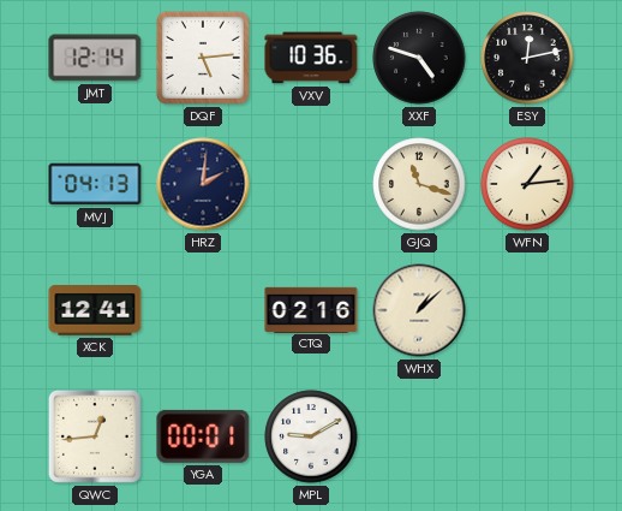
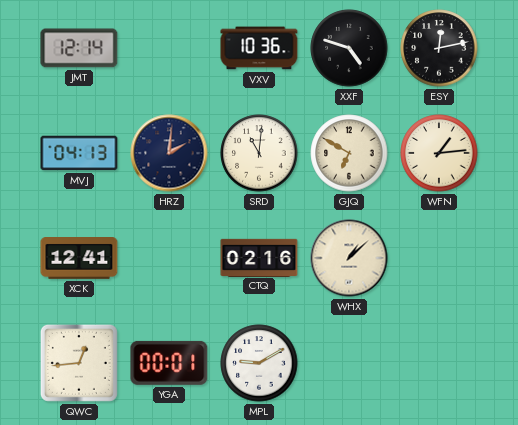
DQF: 5:14 -> none
SRD: none -> 11:01
GJQ: 11:18 -> 6:50
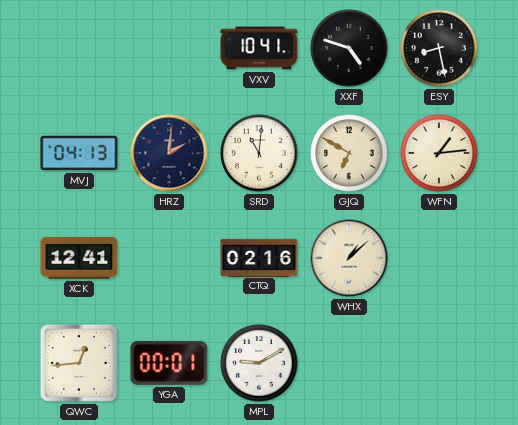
JMT: 12:14 -> none
VXV: 10:36 -> 10:41
ESY: 12:13 -> 8:28
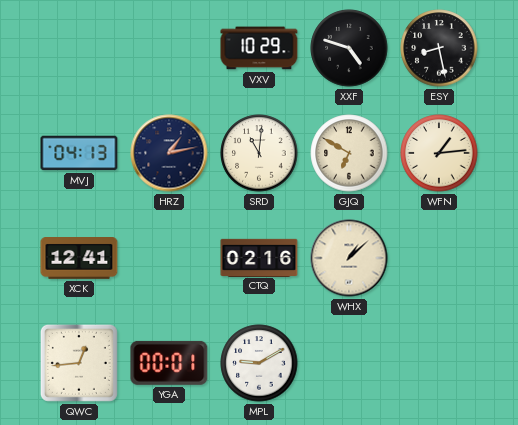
VXV: 10:41 -> 10:29
HRZ: 2:01 -> 1:13
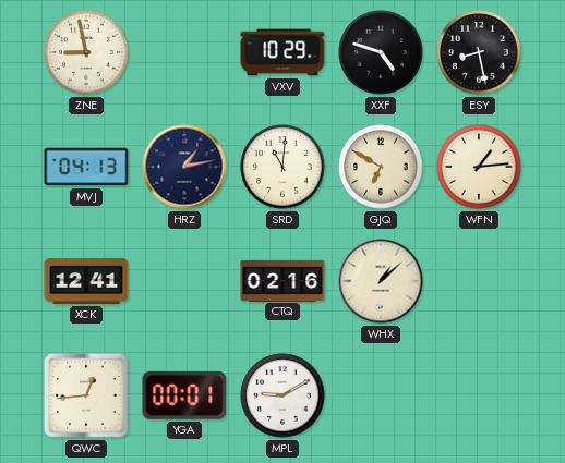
ZNE: none -> 8:58
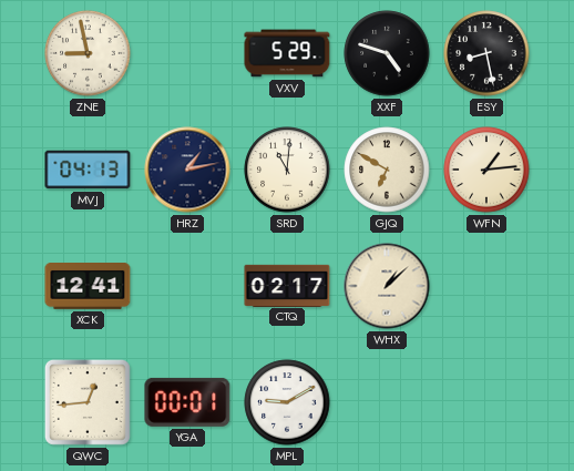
VXV: 10:29 -> 5:29
CTQ: 02:16 -> 02:17
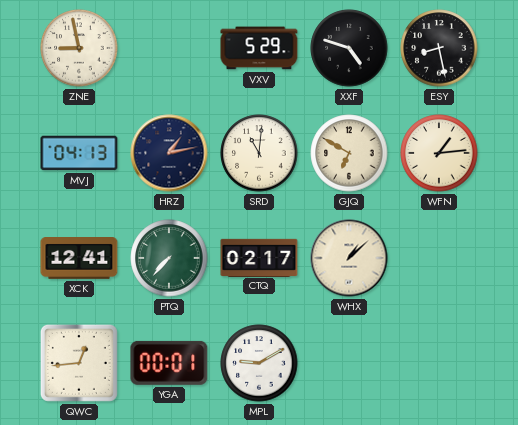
PTQ: none -> 7:37
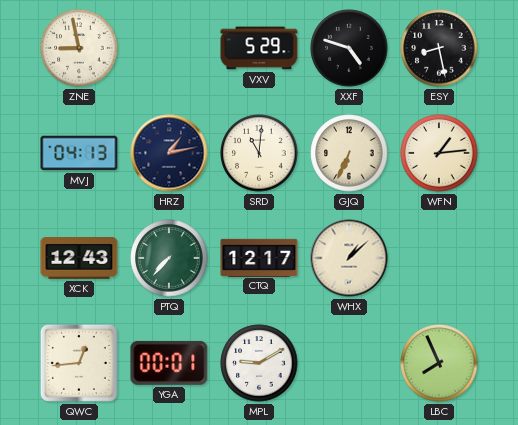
GJQ: 6:50 -> 6:34
XCK: 12:41 -> 12:43
CTQ: 02:17 -> 12:17
LBC: none -> 7:56
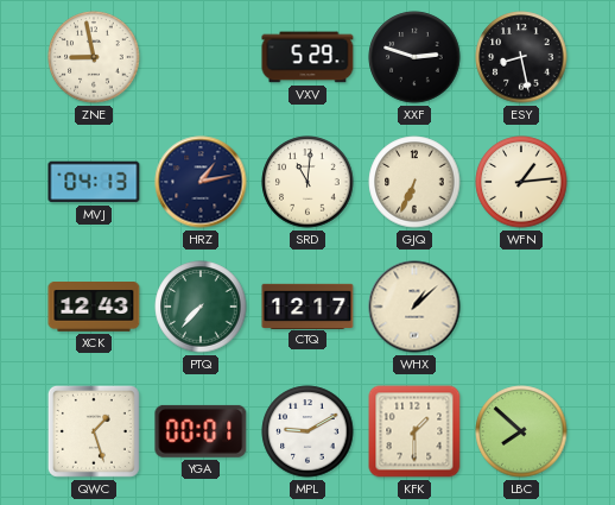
XXF: 4:48 -> 2:48
QWC: 12:44 -> 1:27
KFK: none -> 1:30
LBC: 7:56 -> 7:52
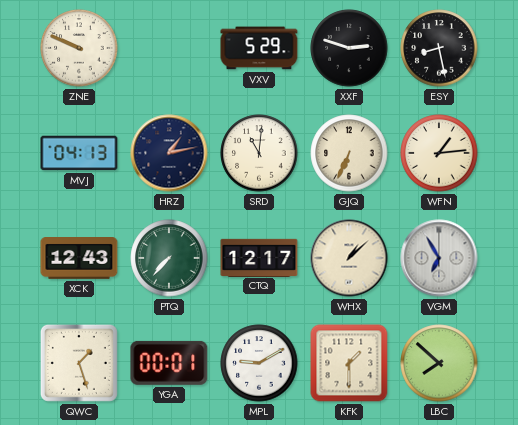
ZNE: 8:58 -> 9:49
VGM: none -> 6:55
